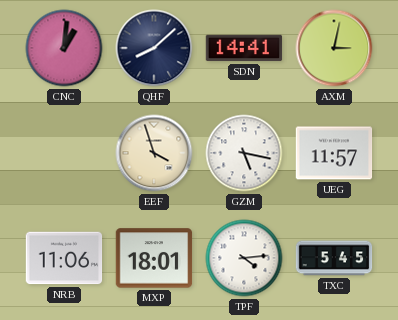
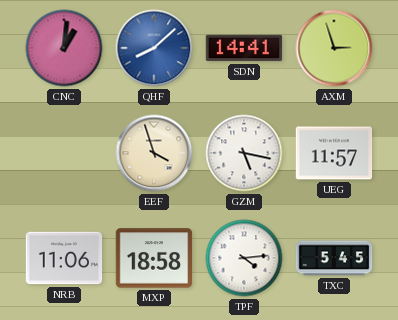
QHF dial: navy -> blue
AXM: 3:02 -> 2:57
MXP: 18:01 -> 18:58
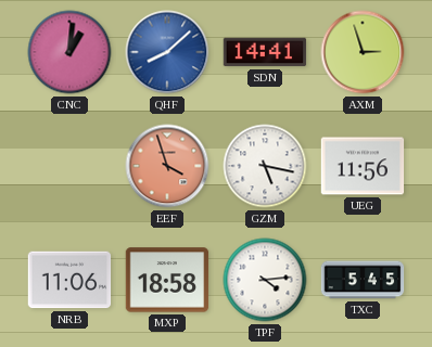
EEF dial: cream -> salmon
UEG: 11:57 -> 11:56
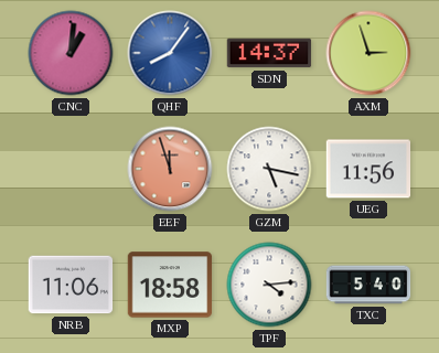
QHF: 8:08 -> 8:06
SDN: 14:41 -> 14:37
EEF: 3:57 -> 11:57
TXC: 5:45 -> 5:40
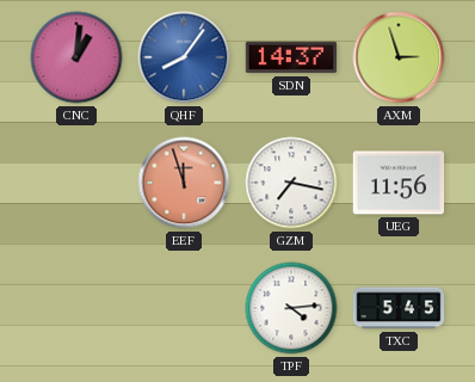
GZM: 5:17 -> 7:17
NRB: 11:06 -> none
MXP: 18:58 -> none
TXC: 5:40 -> 5:45
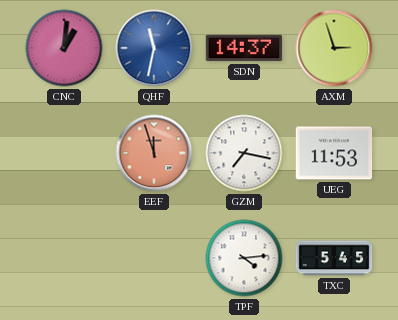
QHF: 8:06 -> 11:32
UEG: 11:56 -> 11:53
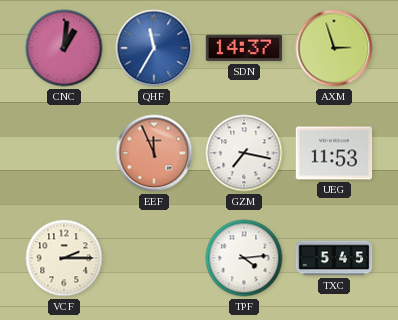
QHF: 11:32 -> 11:35
EEF: 11:57 -> 11:56
VCF: none -> 2:15
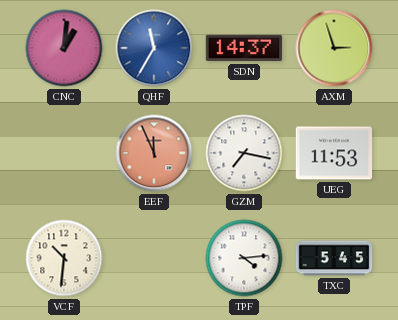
VCF: 2:15 -> 10:31
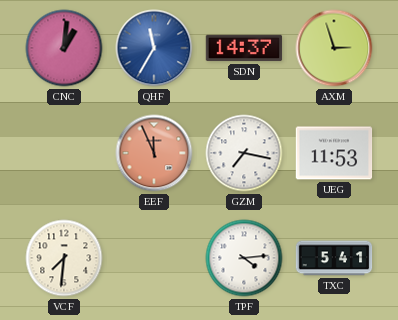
VCF: 10:31 -> 7:31
TXC: 5:45 -> 5:41
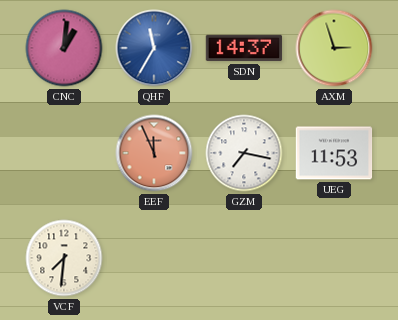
TPF: 4:14 -> none
TXC: 5:41 -> none
